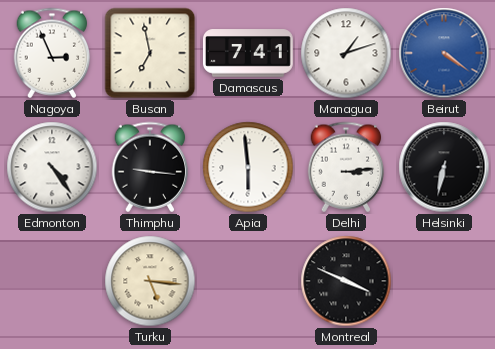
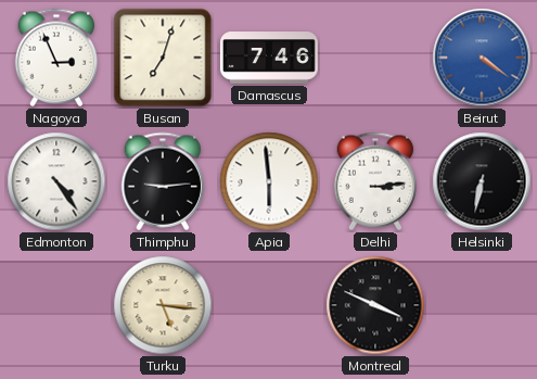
Busan: 6:58 -> 7:03
Damascus: 7:41 -> 7:46
Managua: 1:12 -> none
Thimphu: 9:16 -> 9:14
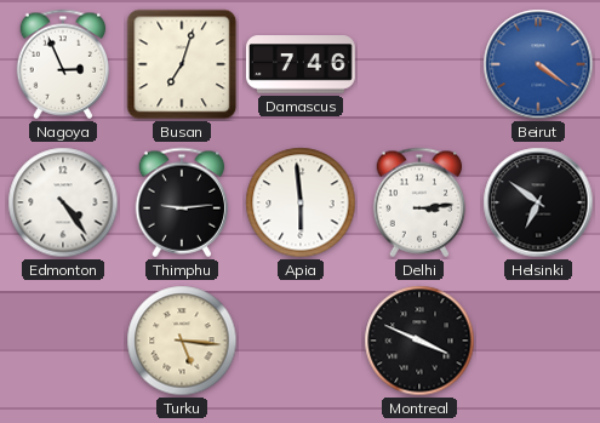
Helsinki: 6:32 -> 6:51
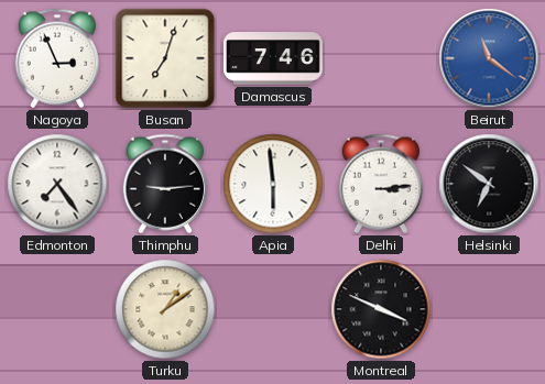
Beirut: 4:21 -> 11:21
Edmonton: 4:24 -> 7:24
Turku: 5:16 -> 1:09
